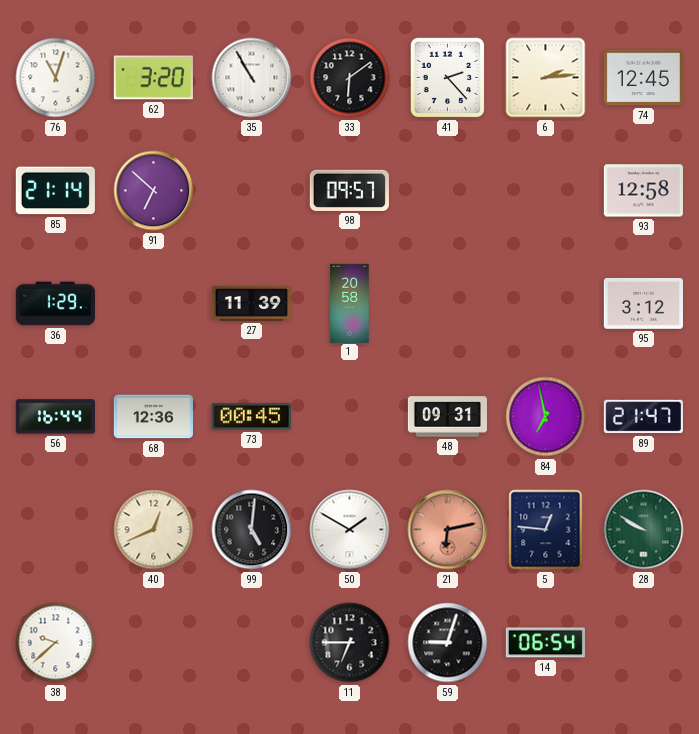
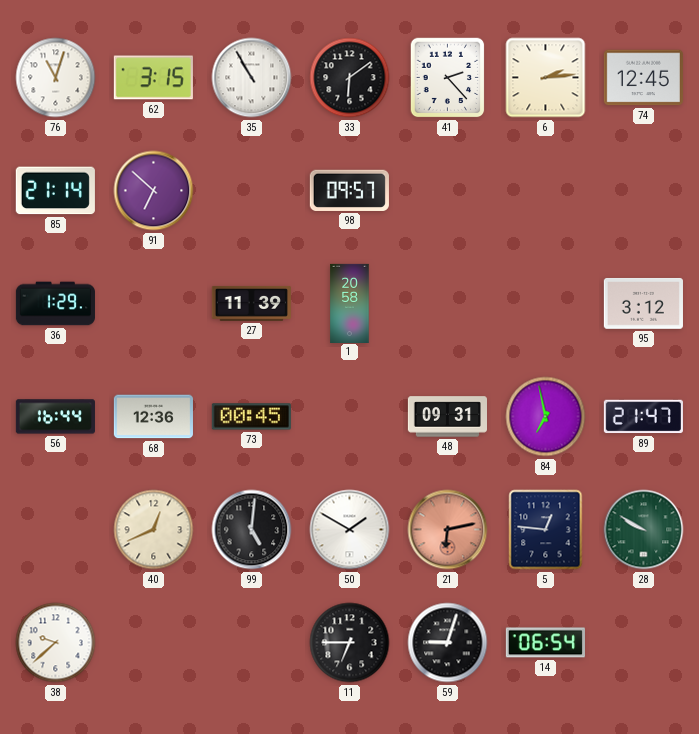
62: 3:20 -> 3:15
93: 12:58 -> none
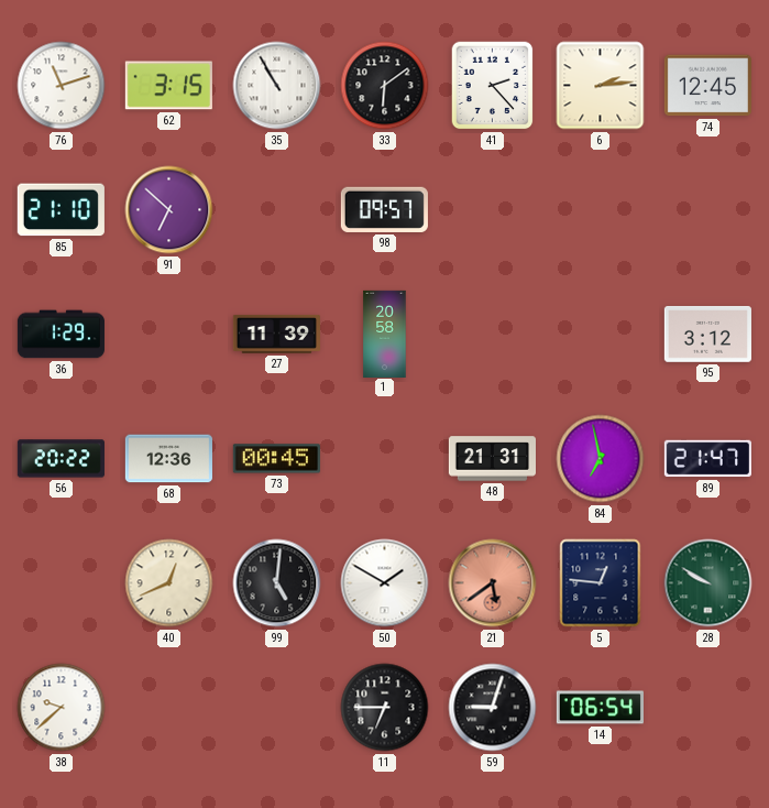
76: 11:03 -> 11:12
85: 21:14 -> 21:10
56: 16:44 -> 20:22
48: 09:31 -> 21:31
21: 6:13 -> 5:39
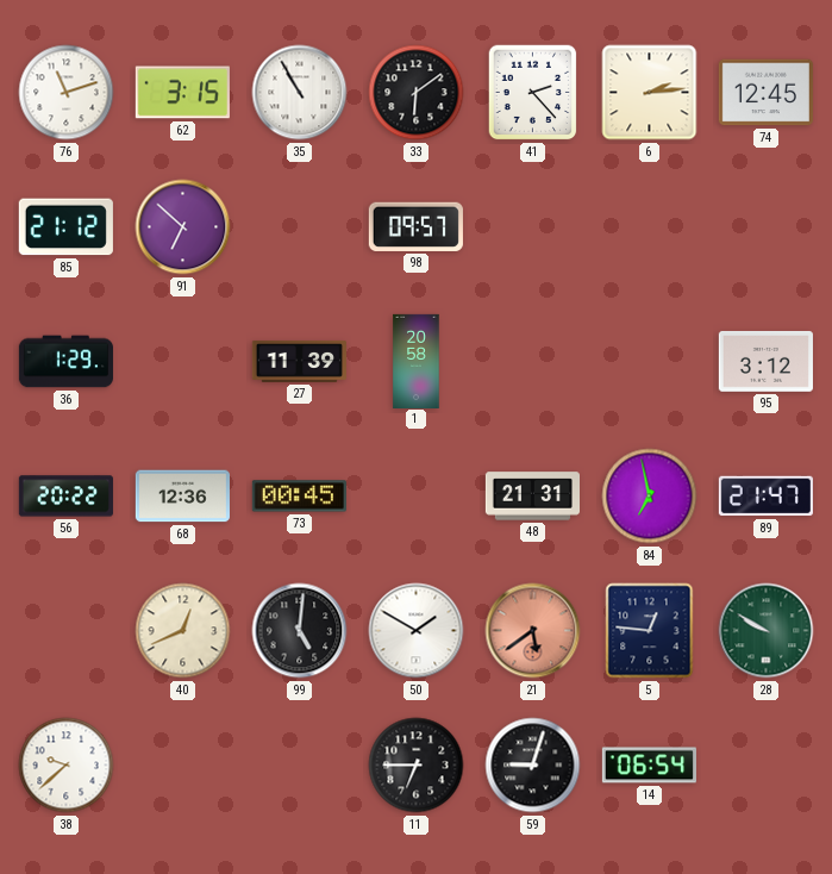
85: 21:10 -> 21:12
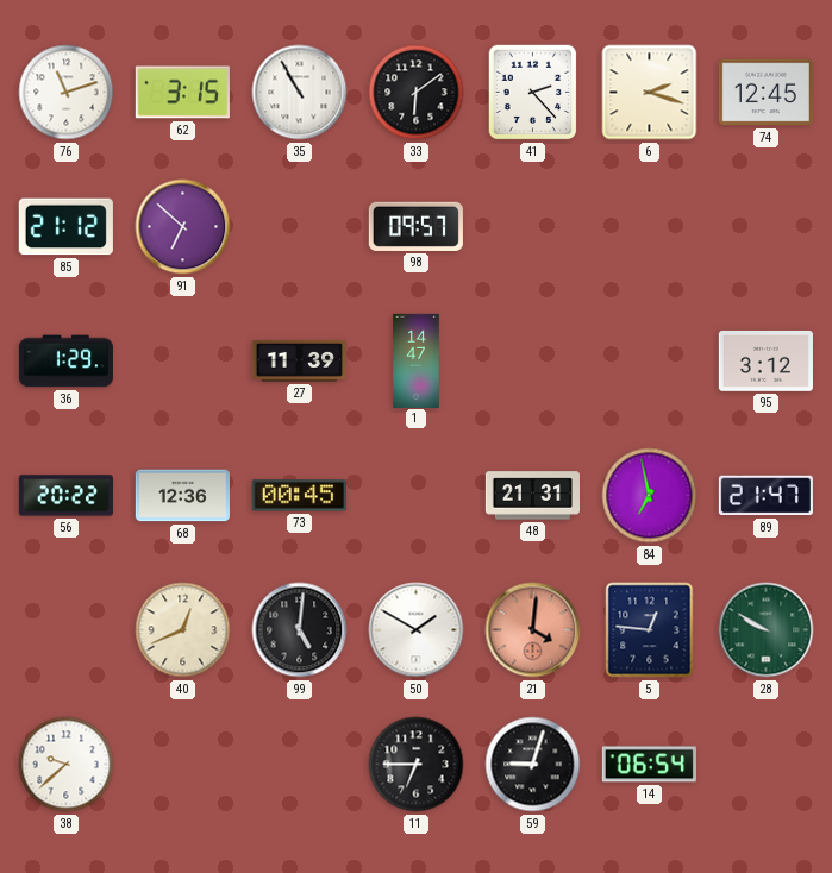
6: 2:14 -> 2:18
1: 20:58 -> 14:47
21: 5:39 -> 4:01
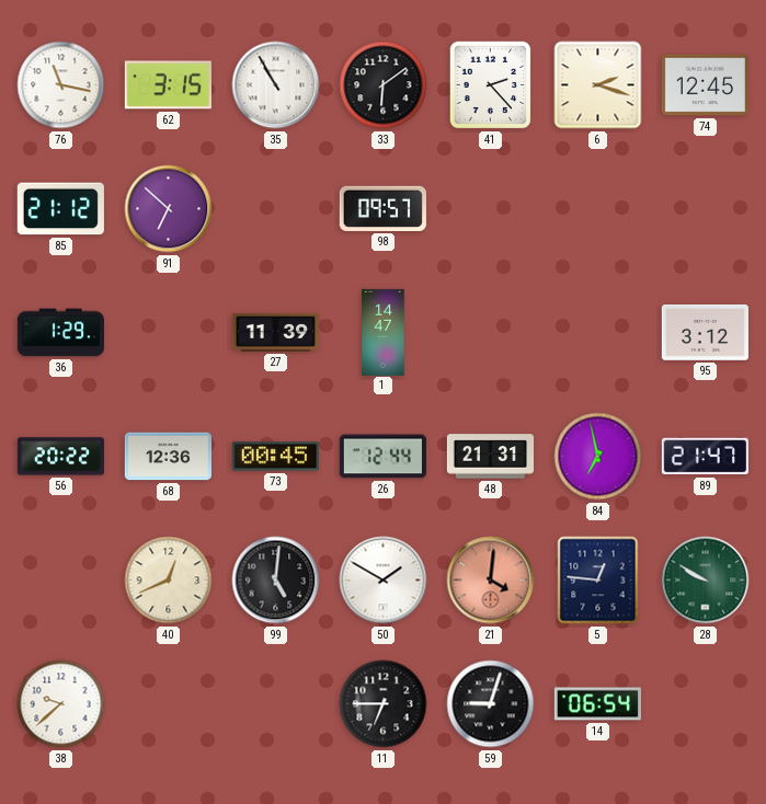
76: 11:12 -> 11:17
26: none -> 12:44
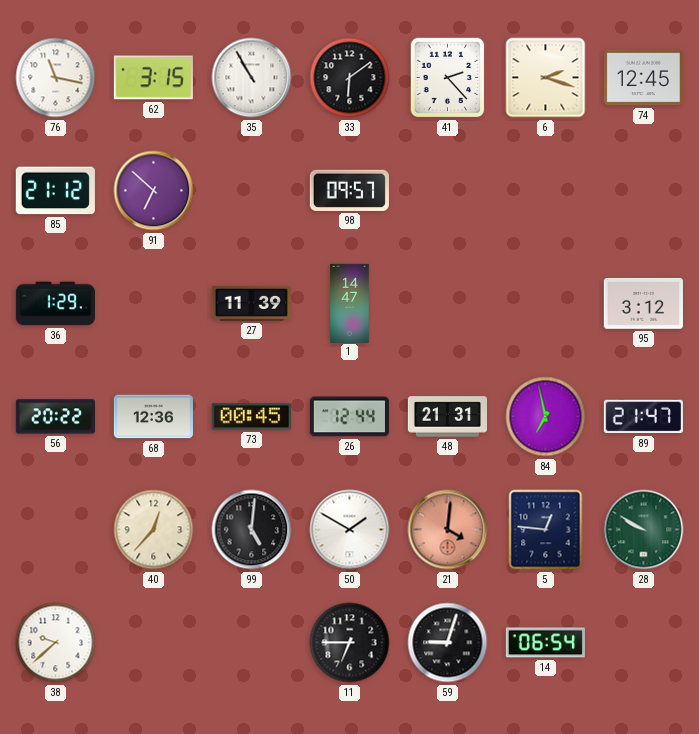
40: 12:41 -> 12:37
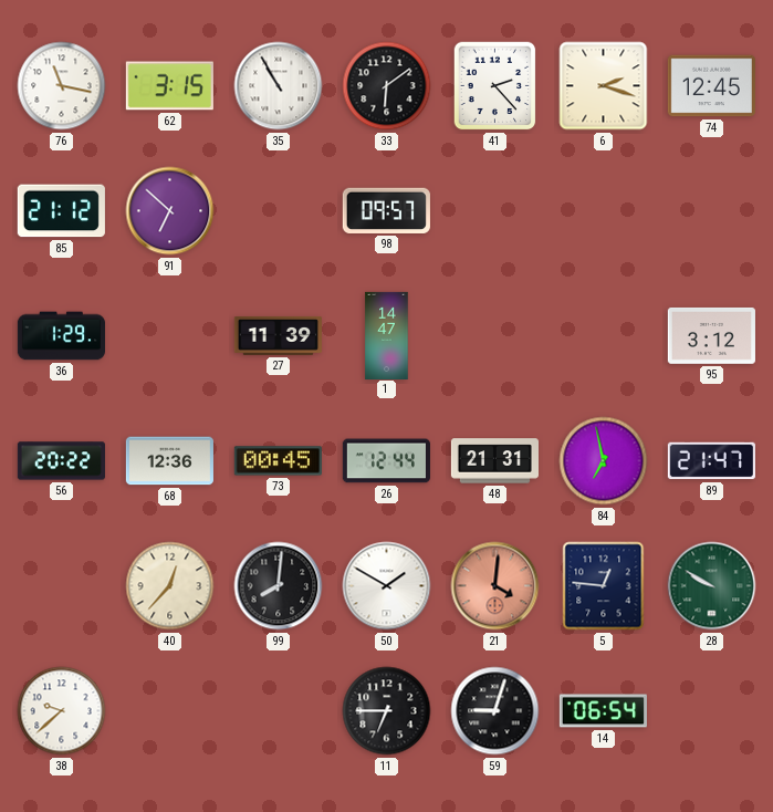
99: 5:01 -> 8:01
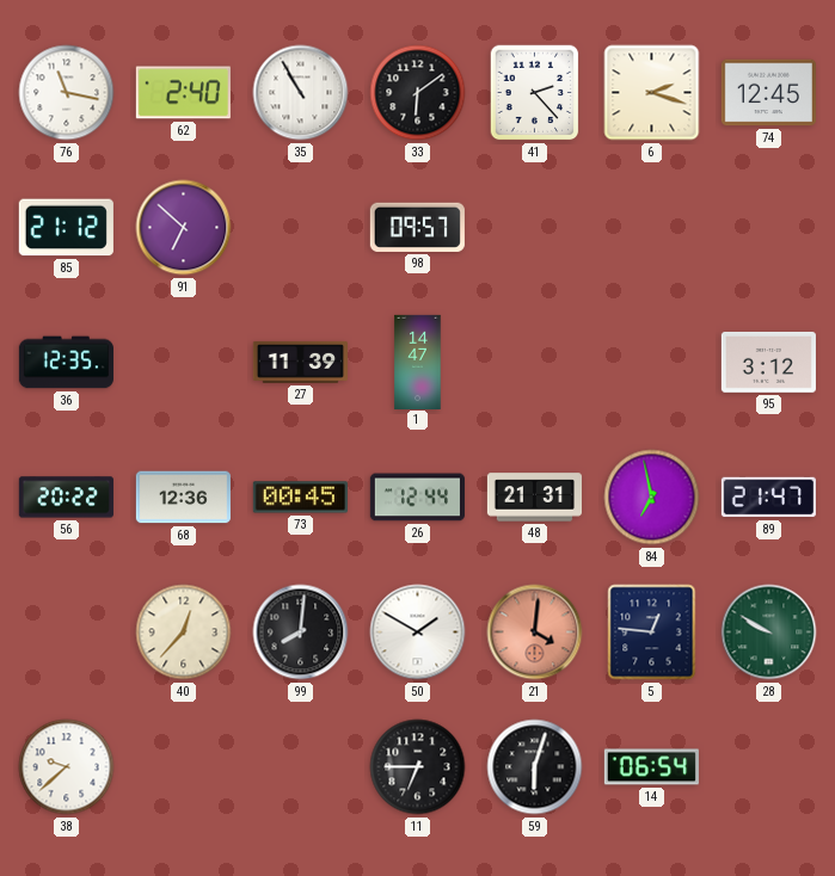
62: 3:15 -> 2:40
36: 1:29 -> 12:35
59: 9:03 -> 6:03
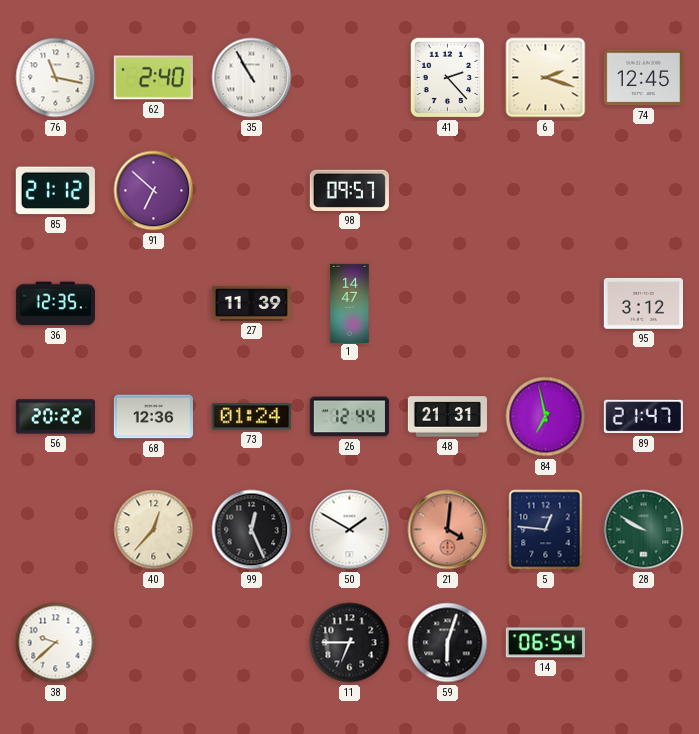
33: 6:09 -> none
73: 00:45 -> 01:24
99: 8:01 -> 12:26
